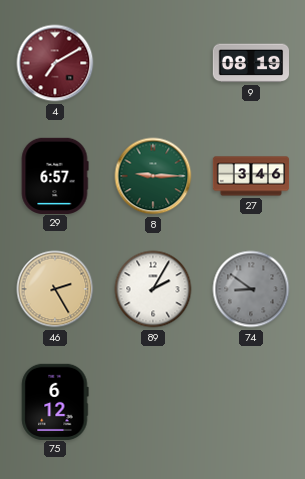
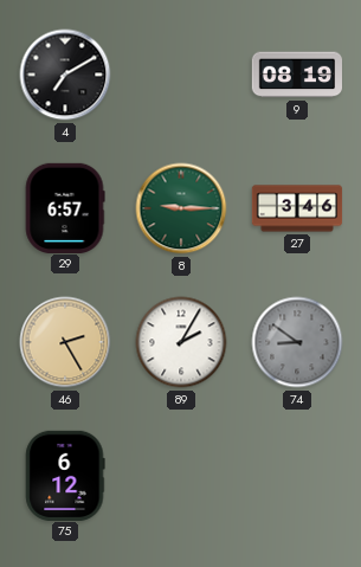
4 dial: burgundy -> black
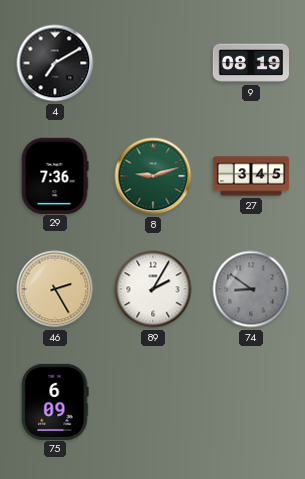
29: 6:57 -> 7:36
8: 9:15 -> 9:12
27: 3:46 -> 3:45
75: 6:12 -> 6:09
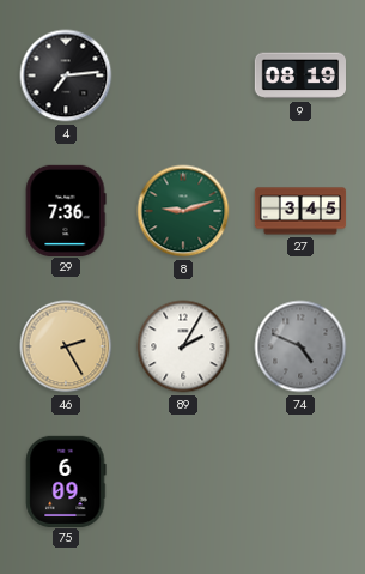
4: 7:10 -> 7:14
74: 8:51 -> 4:49
